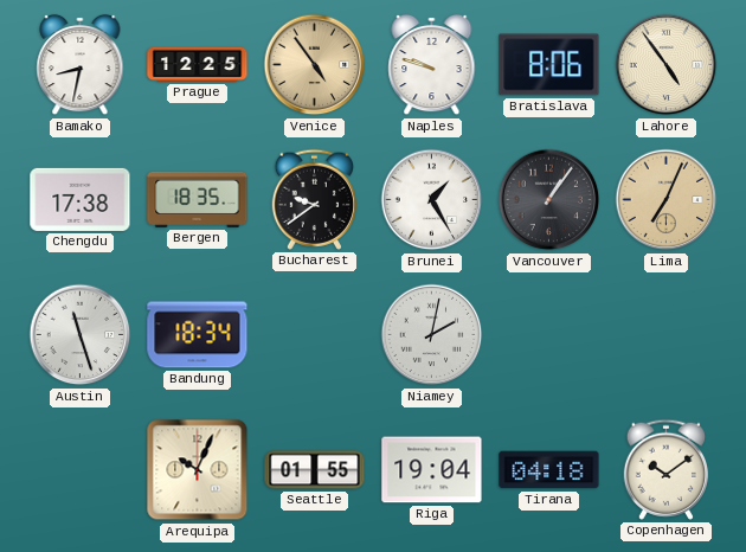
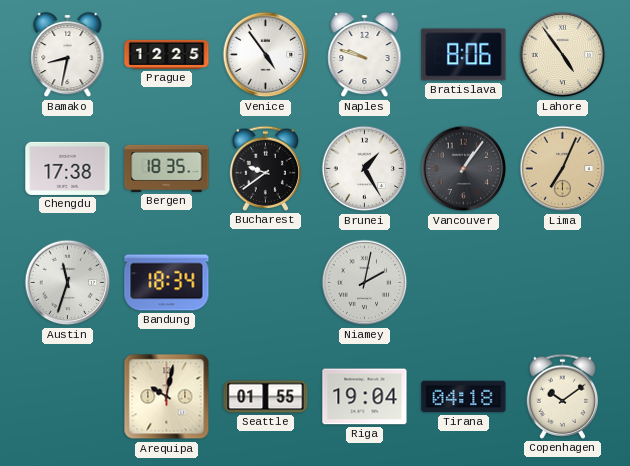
Venice dial: champagne -> white
Austin: 11:27 -> 11:33
Arequipa: 10:04 -> 10:02
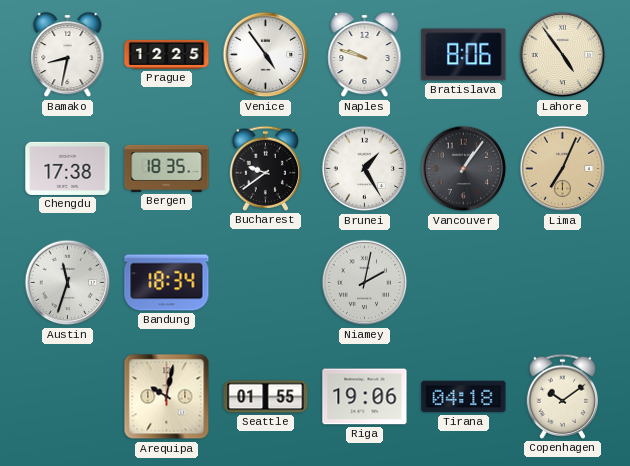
Riga: 19:04 -> 19:06
